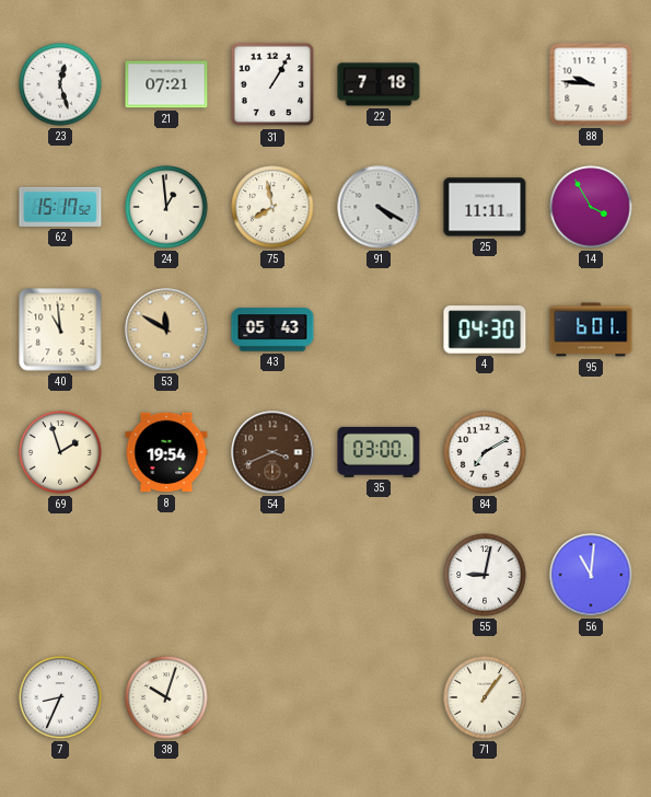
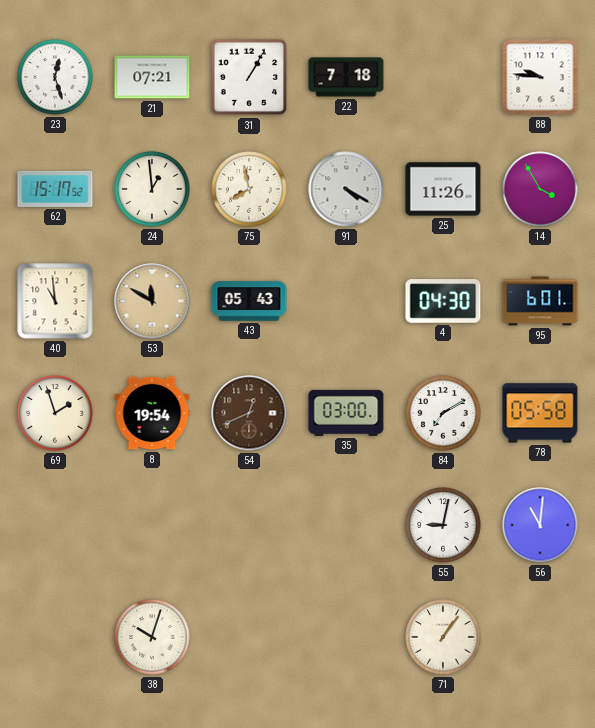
25: 11:11 -> 11:26
54: 3:41 -> 12:41
78: none -> 05:58
7: 8:34 -> none
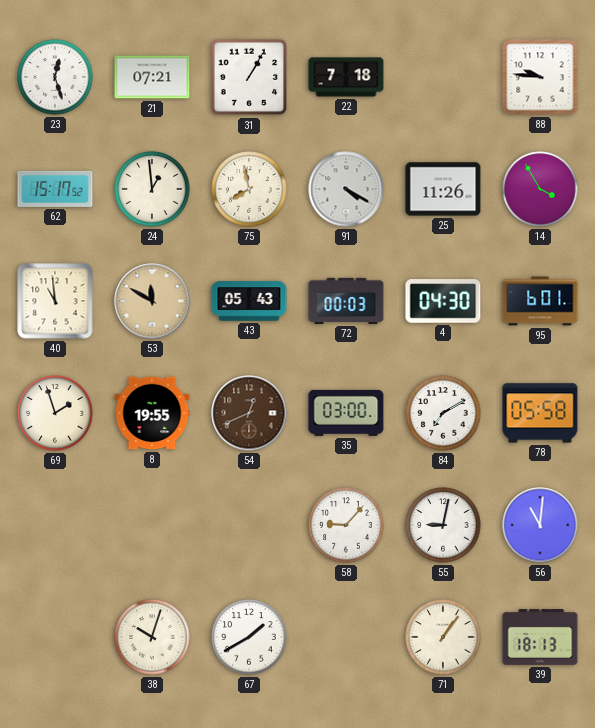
72: none -> 00:03
8: 19:54 -> 19:55
58: none -> 9:07
67: none -> 1:40
39: none -> 18:13
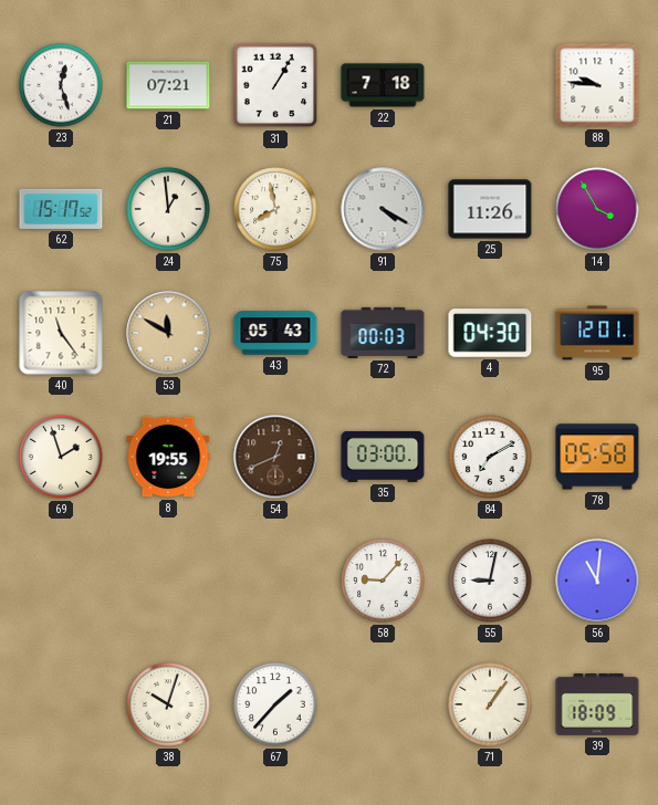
40: 10:59 -> 11:24
95: 6:01 -> 12:01
67: 1:40 -> 1:37
39: 18:13 -> 18:09
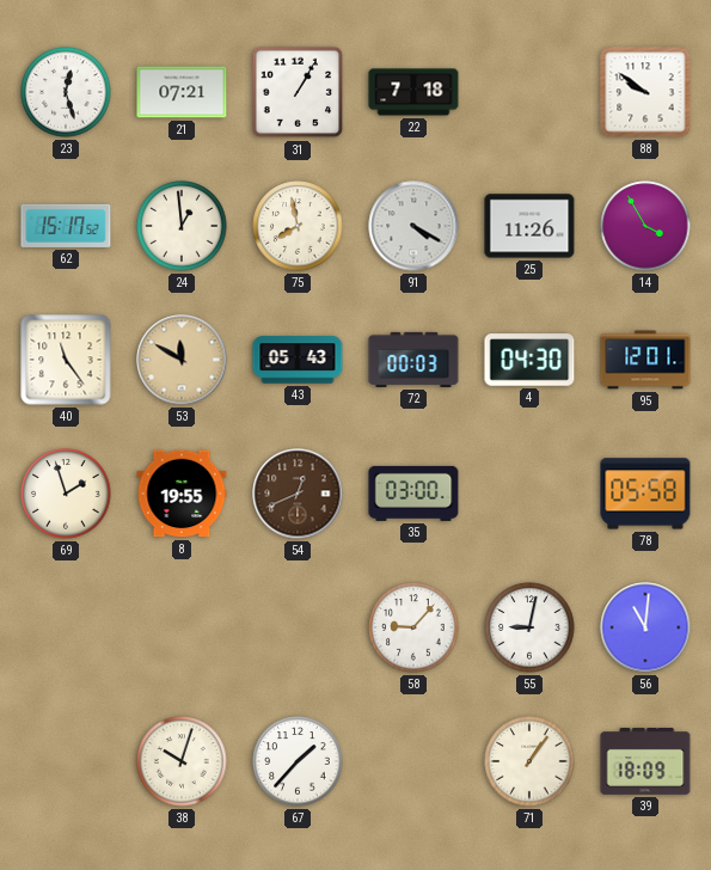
88: 9:46 -> 9:51
84: 7:10 -> none
